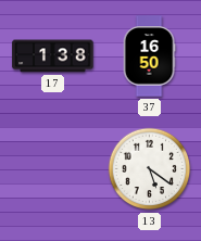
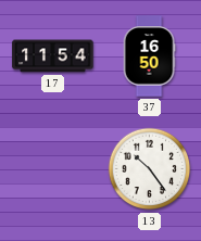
17: 1:38 -> 11:54
13: 5:21 -> 10:24
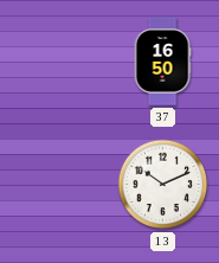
17: 11:54 -> none
13: 10:24 -> 10:11
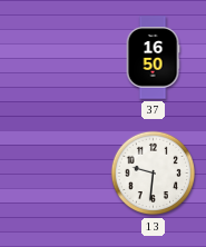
13: 10:11 -> 9:31
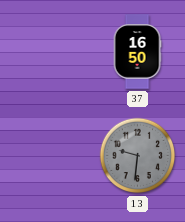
13 dial: white -> grey
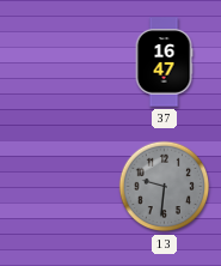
37: 16:50 -> 16:47
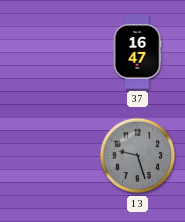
13: 9:31 -> 9:27
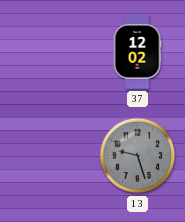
37: 16:47 -> 12:02
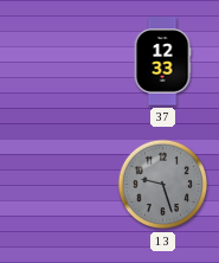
37: 12:02 -> 12:33
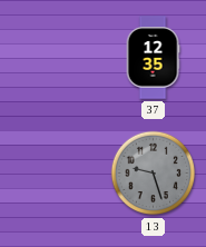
37: 12:33 -> 12:35
